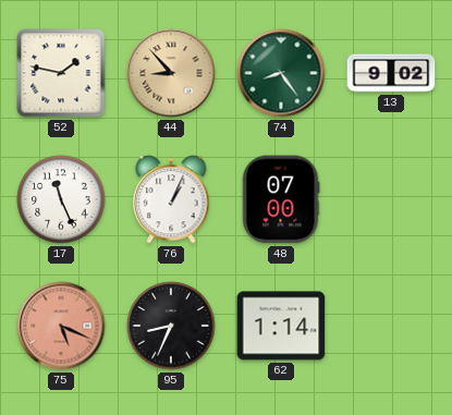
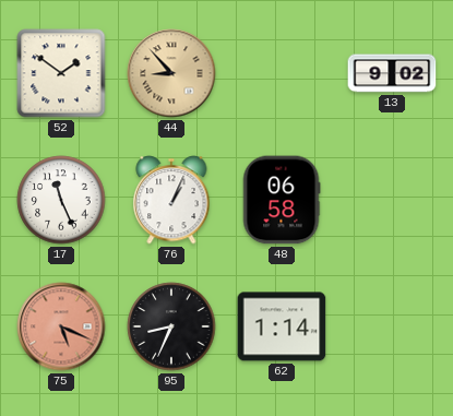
52: 1:47 -> 1:51
74: 8:24 -> none
48: 07:00 -> 06:58
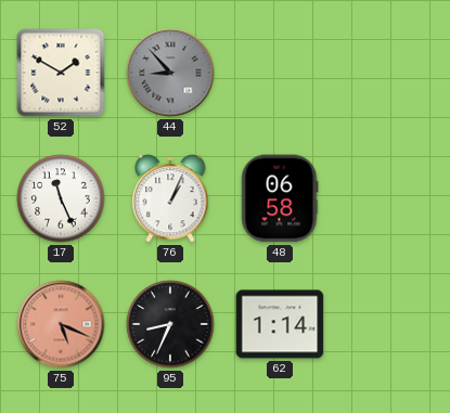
52: 1:51 -> 1:50
44 dial: champagne -> grey
13: 9:02 -> none
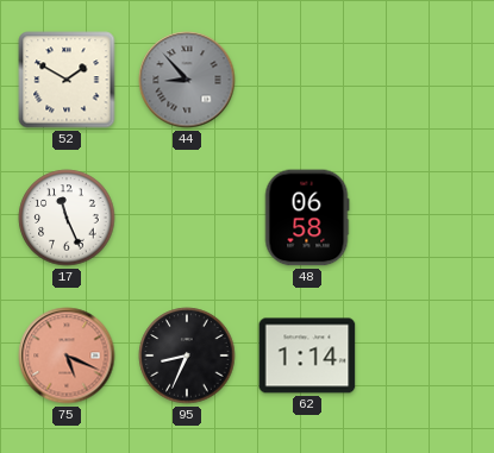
76: 1:04 -> none
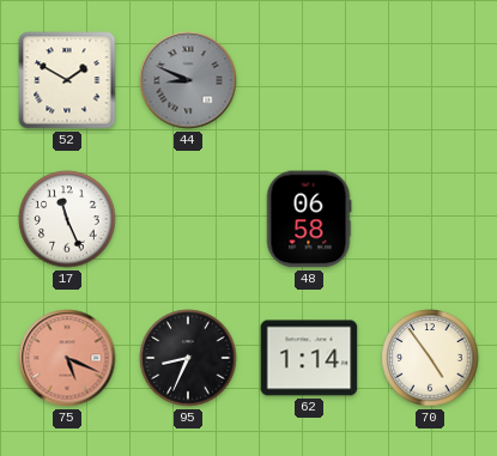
44: 8:53 -> 8:49
70: none -> 4:54
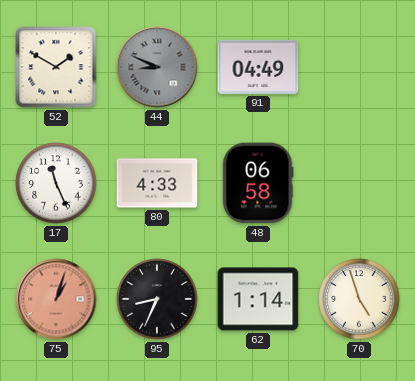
91: none -> 04:49
80: none -> 4:33
75: 5:19 -> 1:03
70: 4:54 -> 4:57
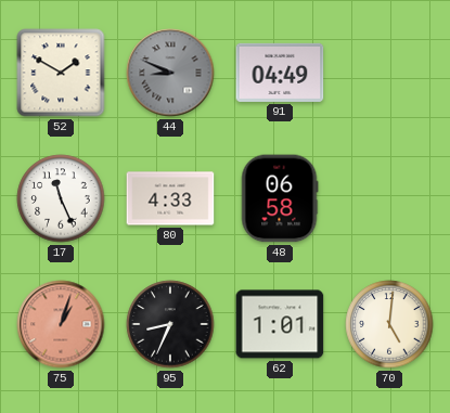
62: 1:14 -> 1:01
70: 4:57 -> 5:01
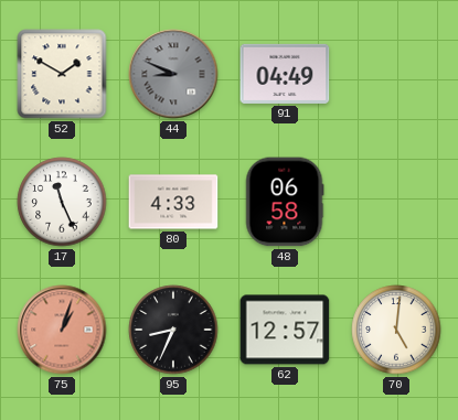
62: 1:01 -> 12:57
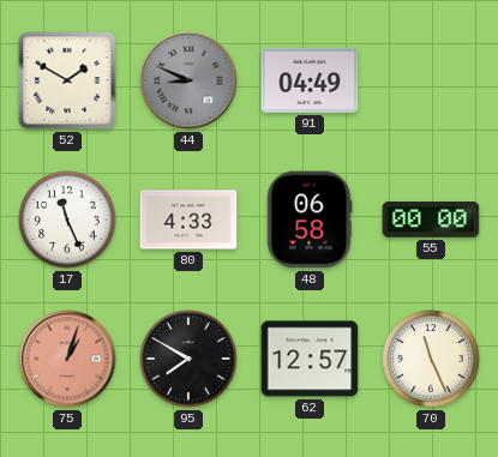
55: none -> 00:00
95: 8:34 -> 7:50
70: 5:01 -> 11:26
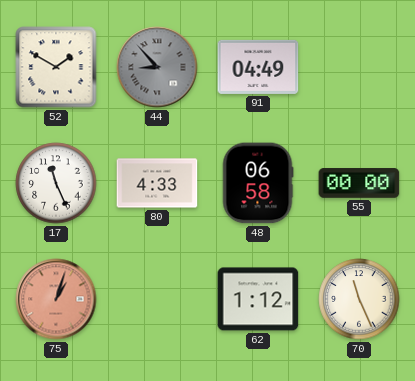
44: 8:49 -> 8:53
95: 7:50 -> none
62: 12:57 -> 1:12
